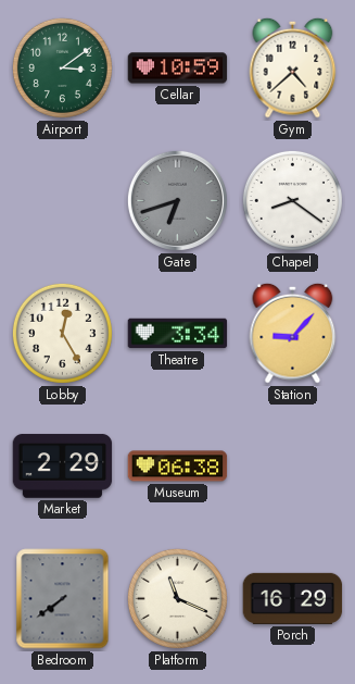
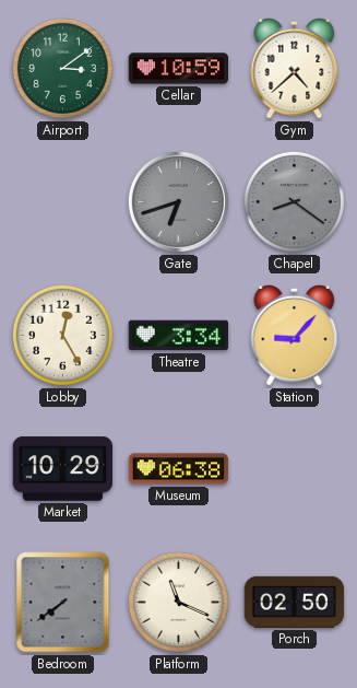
Chapel dial: white -> grey
Market: 2:29 -> 10:29
Porch: 16:29 -> 02:50
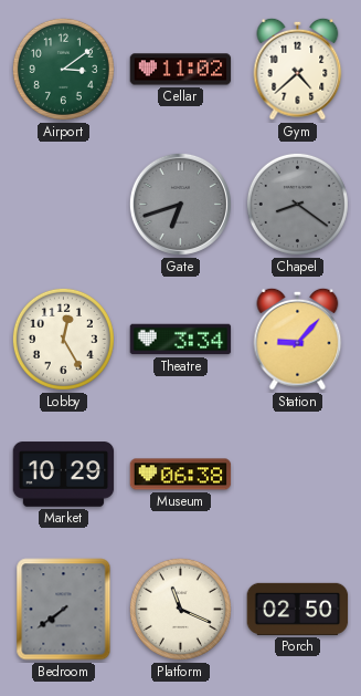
Cellar: 10:59 -> 11:02
